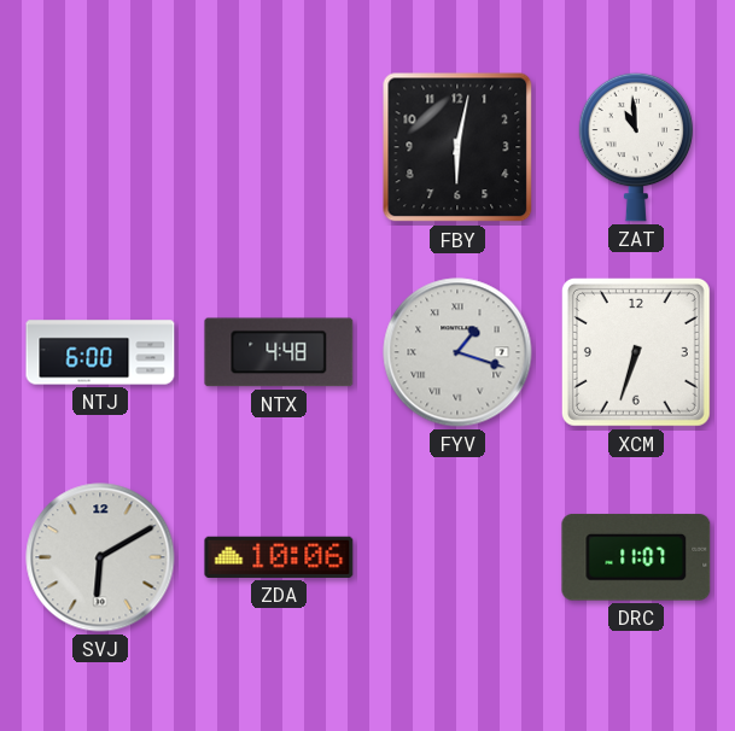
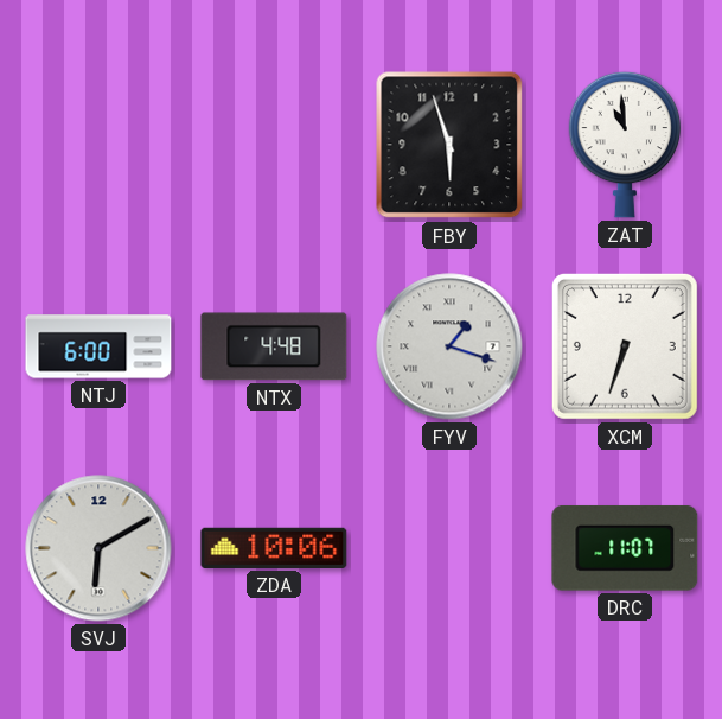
FBY: 6:02 -> 5:57
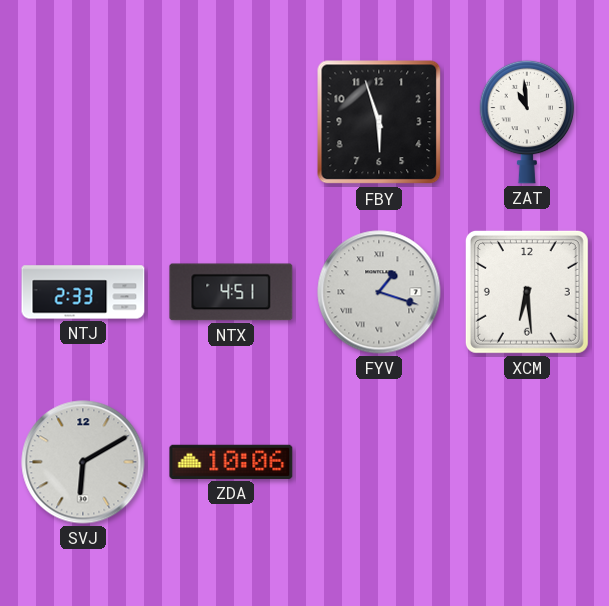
NTJ: 6:00 -> 2:33
NTX: 4:48 -> 4:51
XCM: 6:33 -> 6:29
DRC: 11:07 -> none
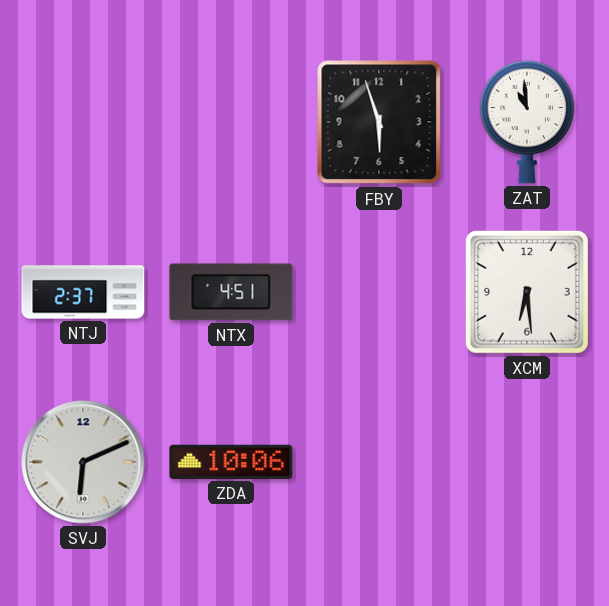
NTJ: 2:33 -> 2:37
FYV: 1:18 -> none
SVJ: 6:10 -> 6:11
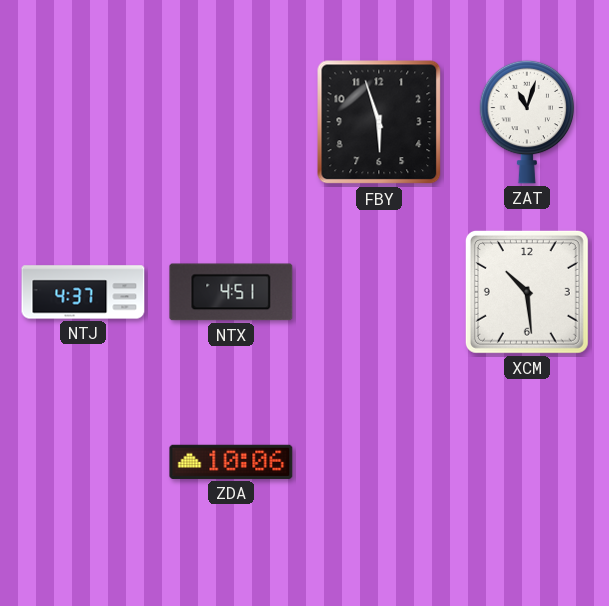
ZAT: 10:59 -> 11:03
NTJ: 2:37 -> 4:37
XCM: 6:29 -> 10:29
SVJ: 6:11 -> none
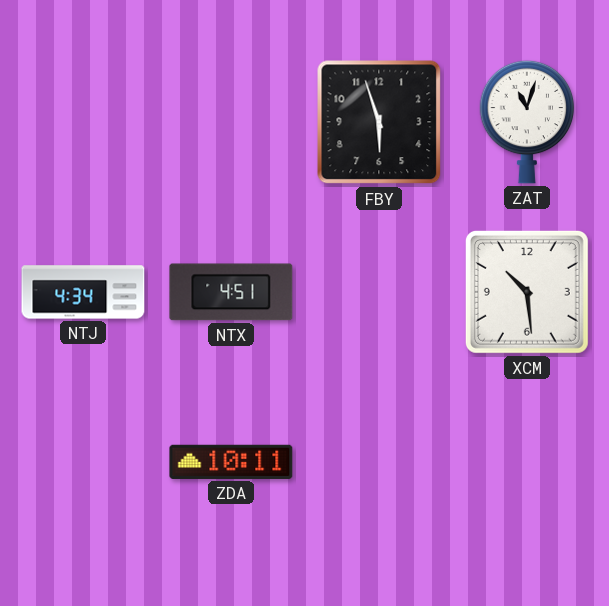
NTJ: 4:37 -> 4:34
ZDA: 10:06 -> 10:11
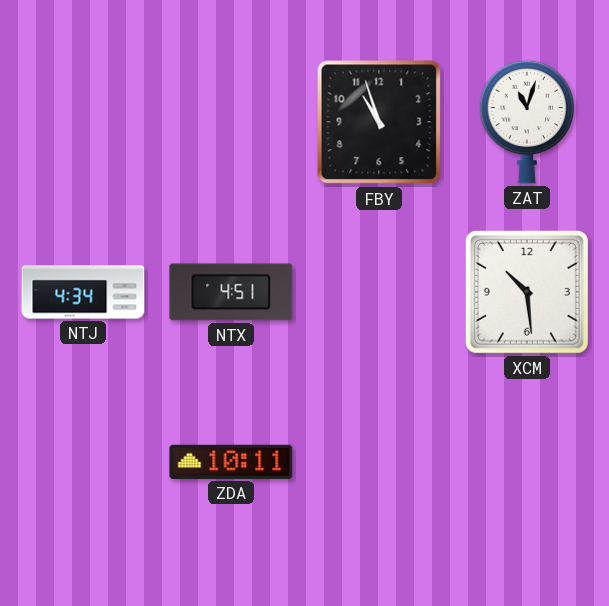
FBY: 5:57 -> 10:57
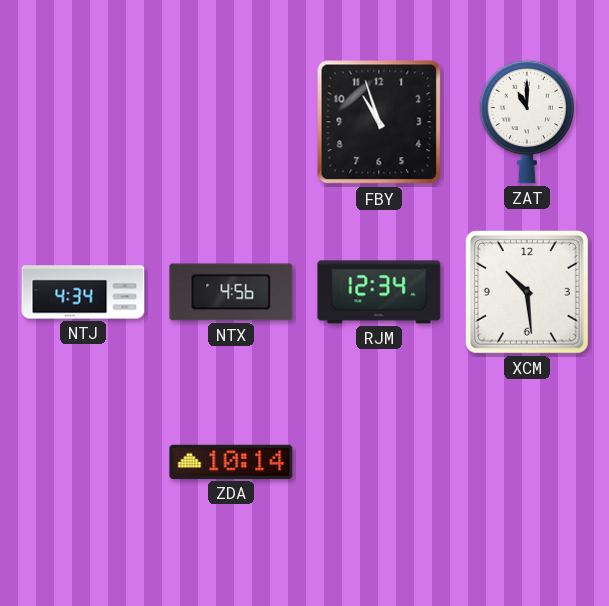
ZAT: 11:03 -> 11:00
NTX: 4:51 -> 4:56
RJM: none -> 12:34
ZDA: 10:11 -> 10:14
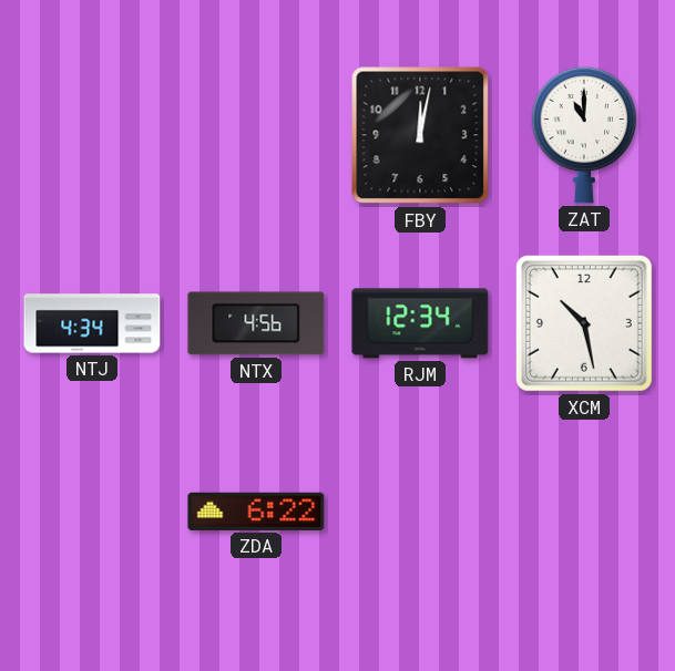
FBY: 10:57 -> 12:02
XCM: 10:29 -> 10:28
ZDA: 10:14 -> 6:22
